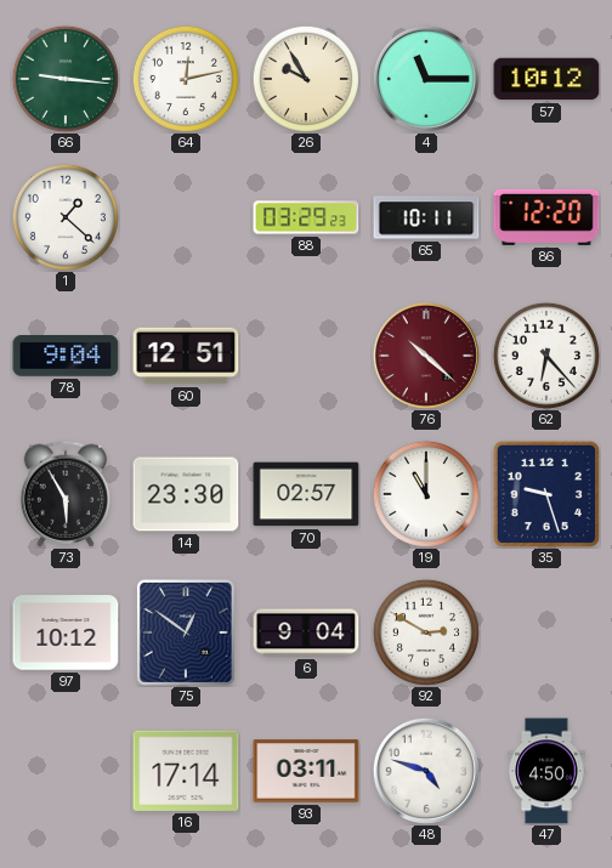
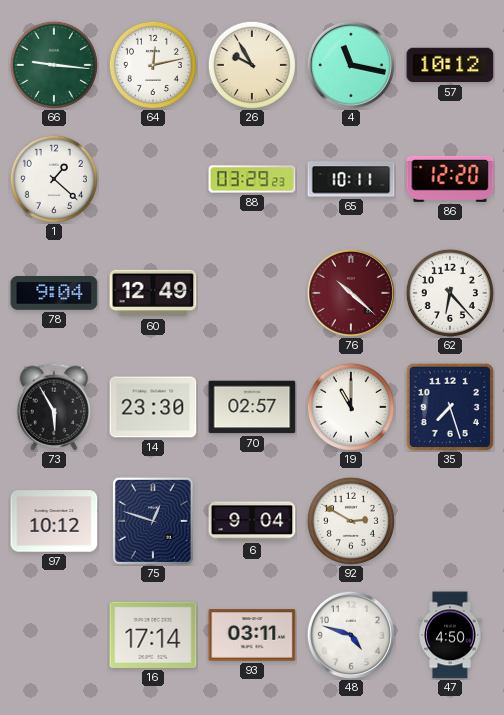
4: 11:15 -> 11:17
60: 12:51 -> 12:49
35: 9:27 -> 7:27
75: 12:51 -> 12:48
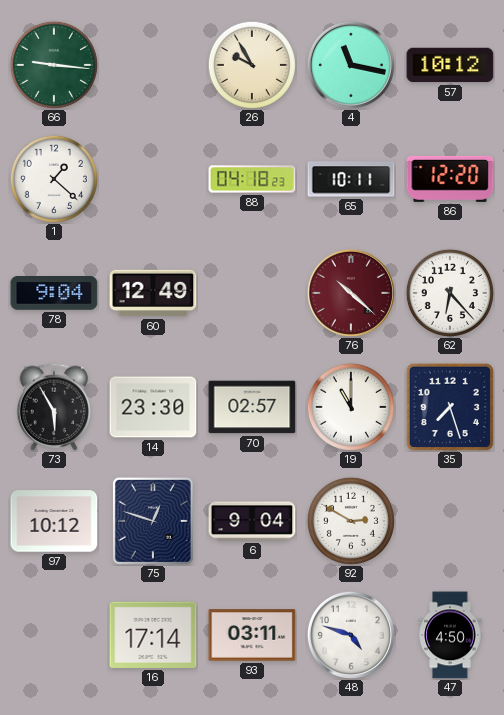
64: 12:13 -> none
88: 03:29 -> 04:18
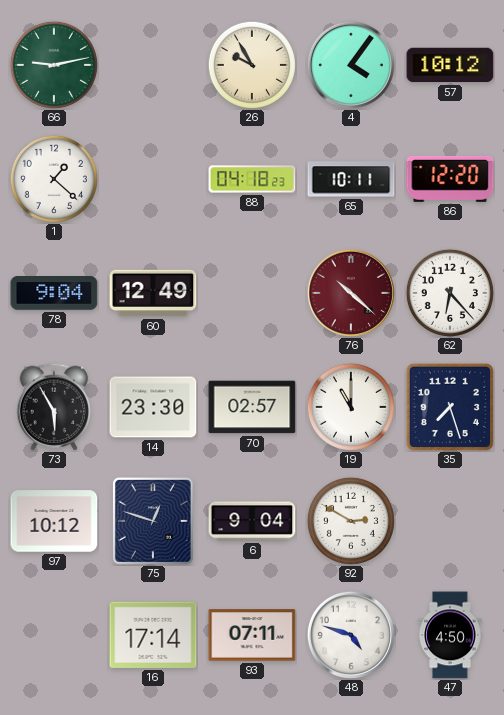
66: 9:16 -> 9:13
4: 11:17 -> 4:06
93: 03:11 -> 07:11
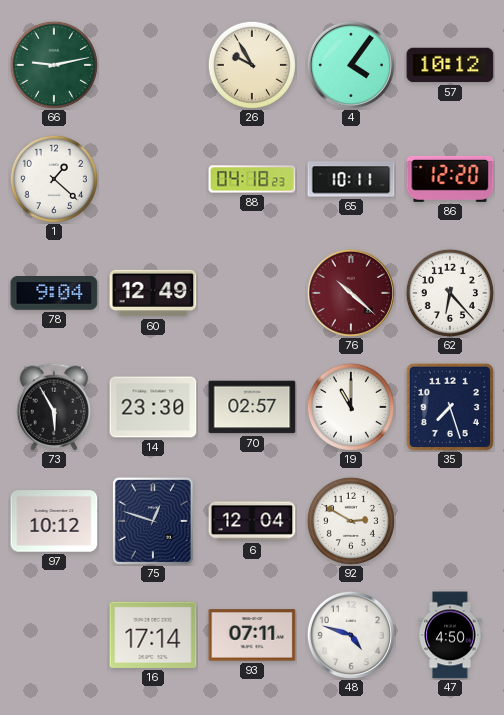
6: 9:04 -> 12:04
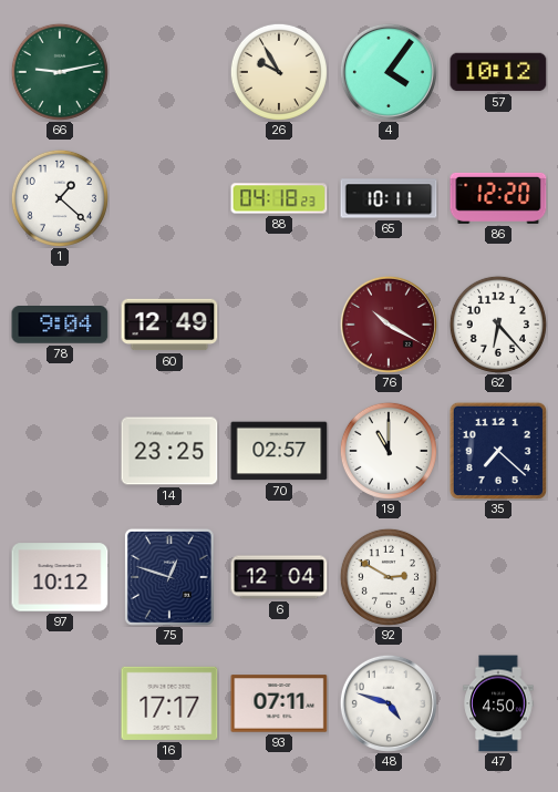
76: 10:22 -> 10:20
73: 5:55 -> none
14: 23:30 -> 23:25
35: 7:27 -> 7:22
16: 17:14 -> 17:17
